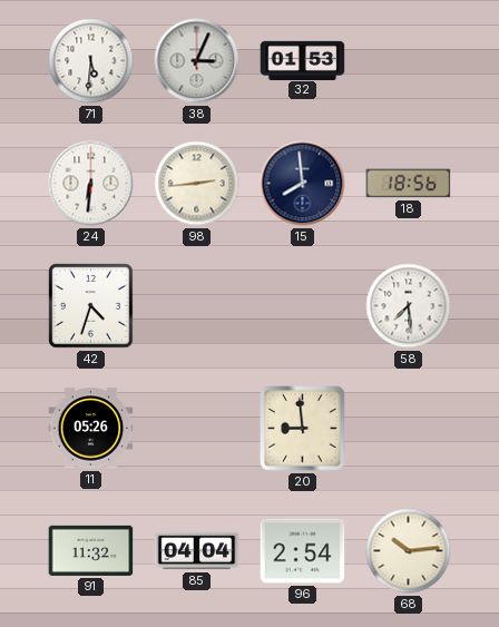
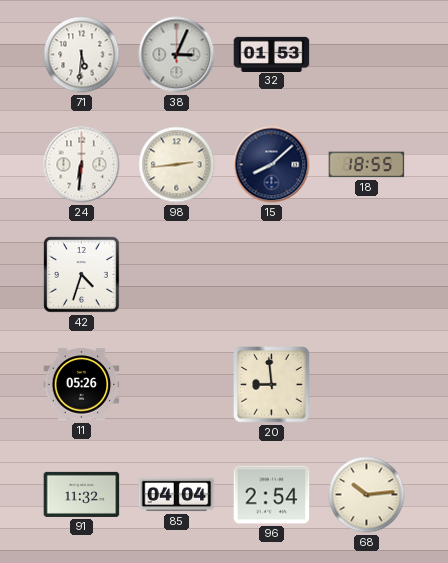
15: 7:59 -> 8:08
18: 18:56 -> 18:55
58: 7:29 -> none
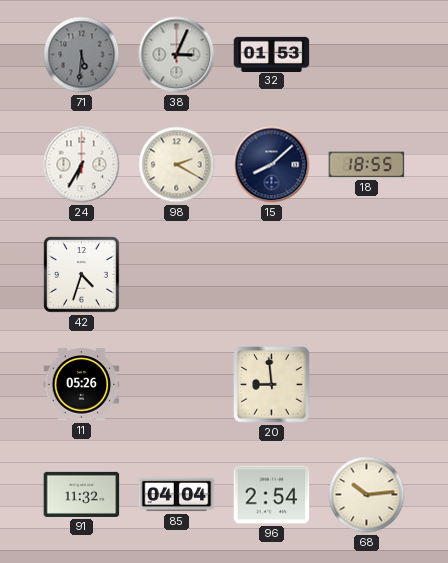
71 dial: white -> grey
24: 6:31 -> 6:35
98: 2:44 -> 2:20
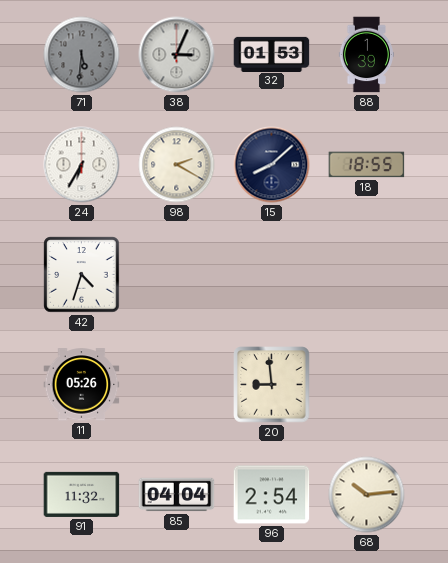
88: none -> 1:39
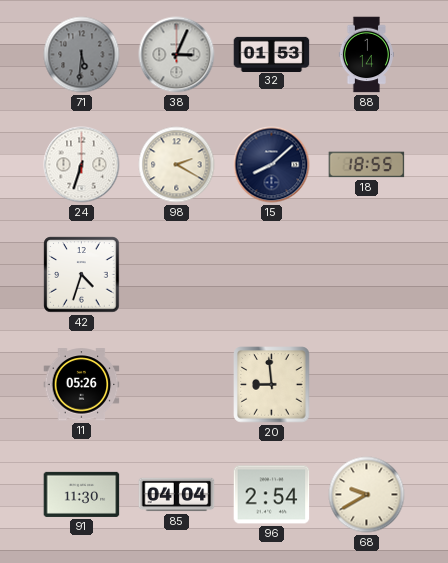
88: 1:39 -> 1:14
24: 6:35 -> 6:33
91: 11:32 -> 11:30
68: 10:14 -> 9:40
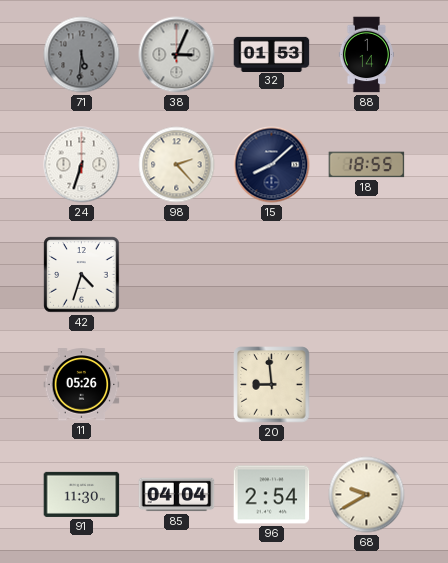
98: 2:20 -> 2:23
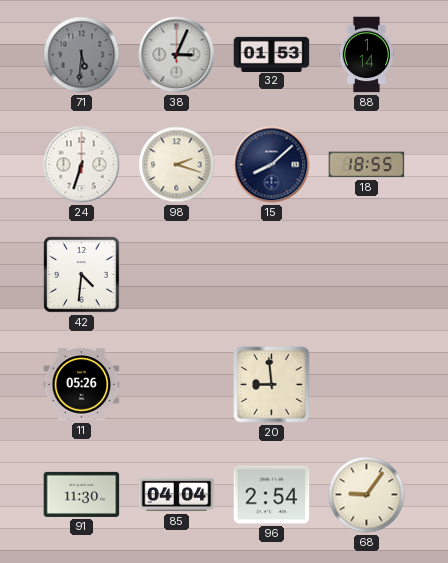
98: 2:23 -> 2:18
42: 4:33 -> 4:31
68: 9:40 -> 9:06
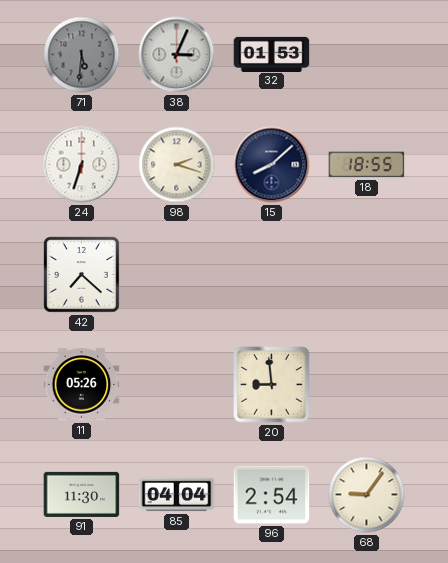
88: 1:14 -> none
42: 4:31 -> 7:22
